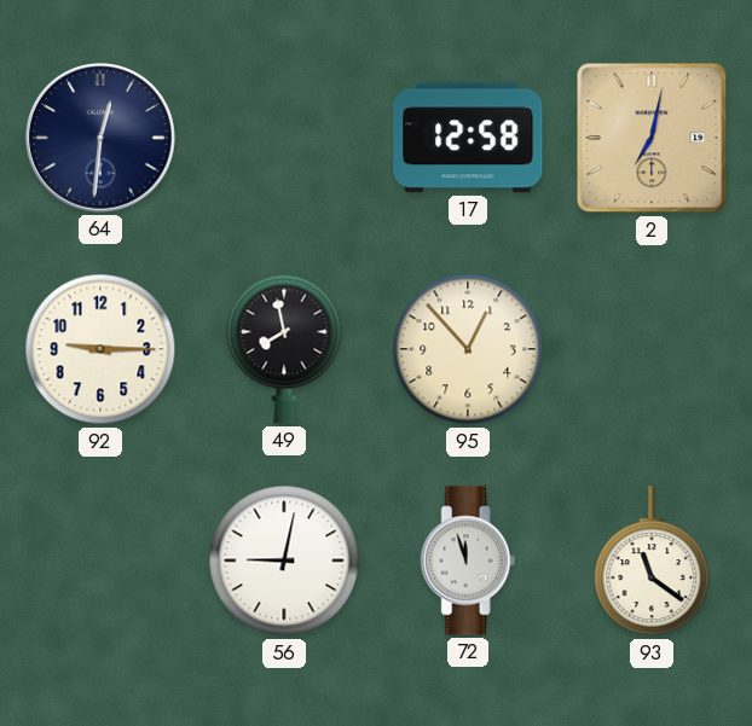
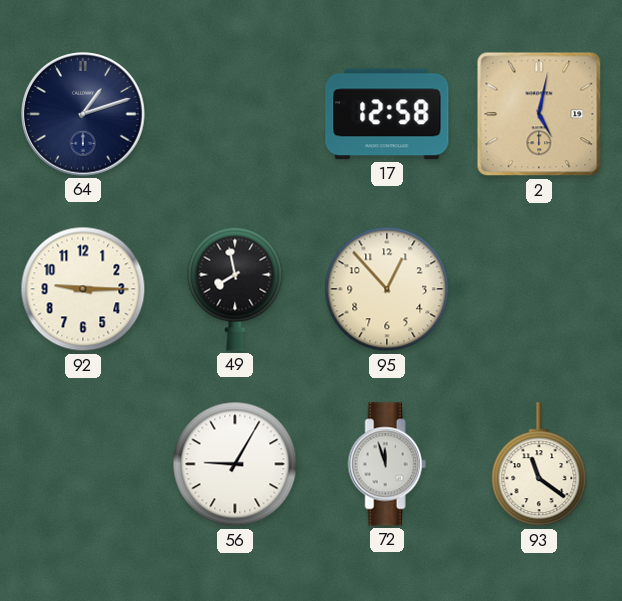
64: 12:31 -> 1:12
2: 7:02 -> 5:02
56: 9:02 -> 9:05
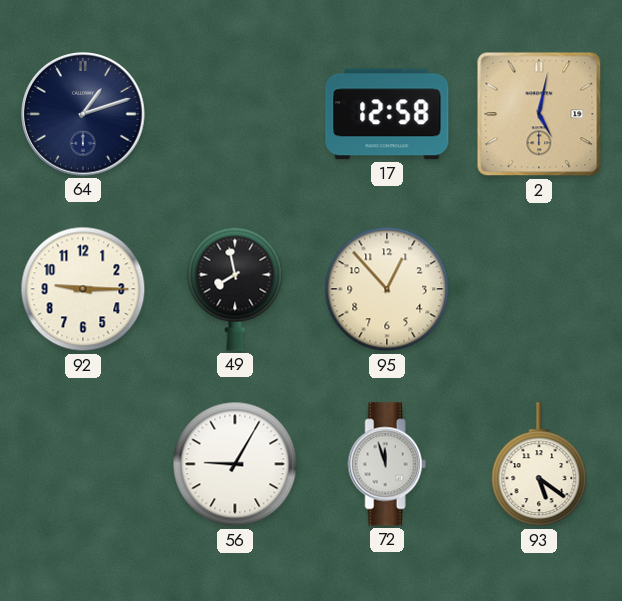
93: 11:21 -> 5:21
